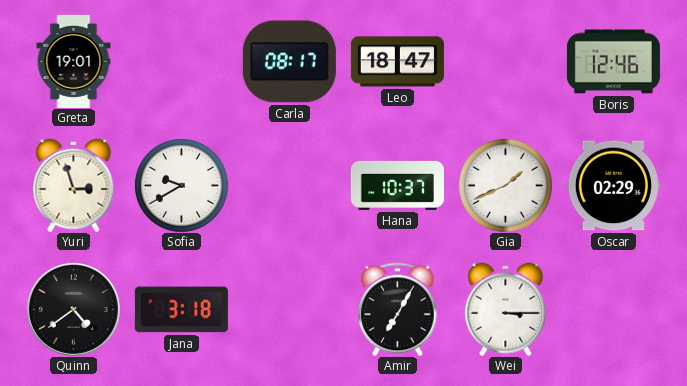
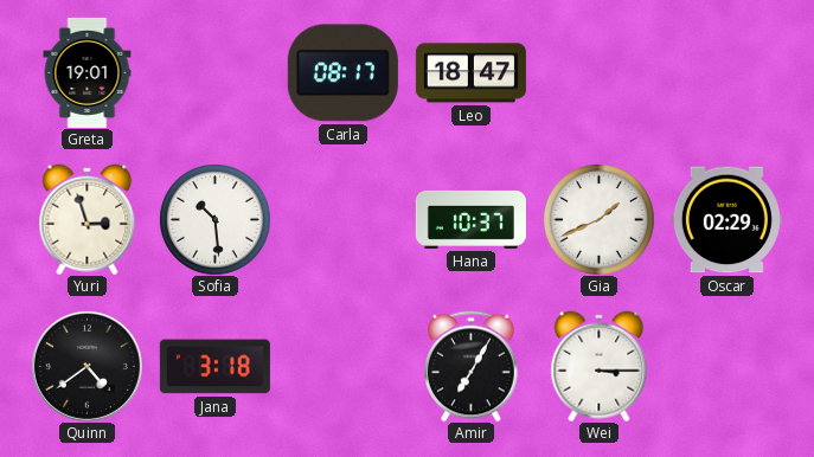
Boris: 12:46 -> none
Sofia: 9:40 -> 10:29
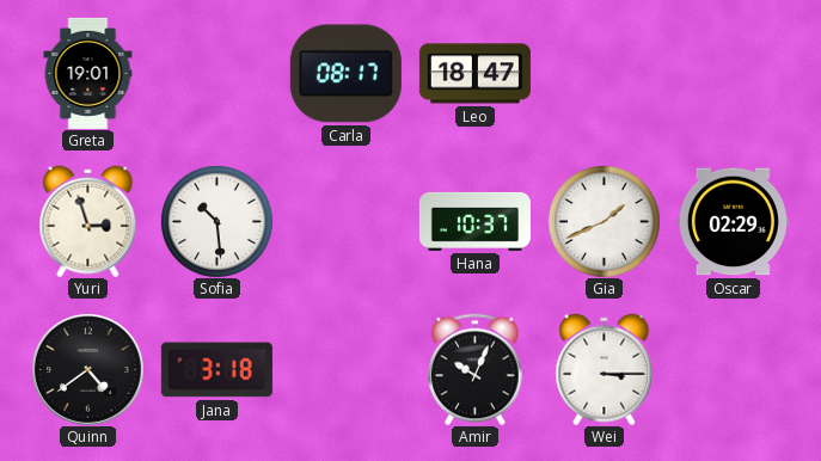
Amir: 7:05 -> 10:04
